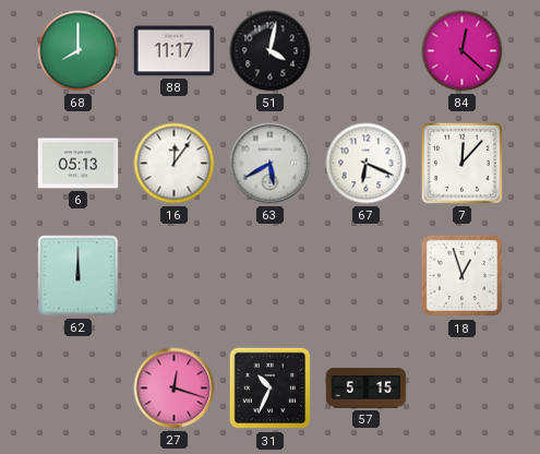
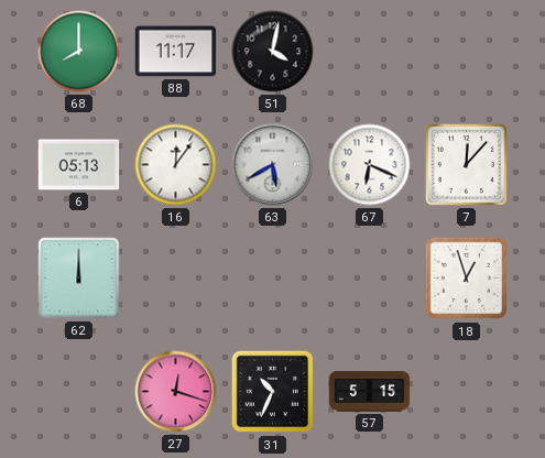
84: 12:22 -> none
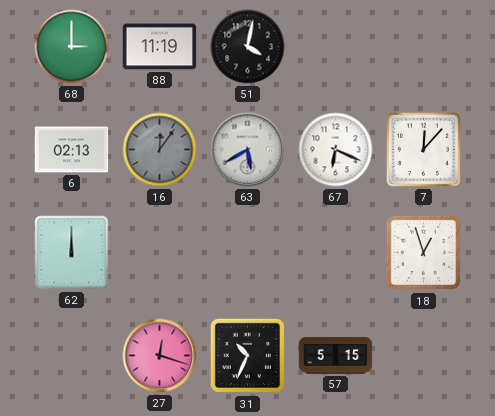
68: 8:00 -> 3:00
88: 11:17 -> 11:19
6: 05:13 -> 02:13
16 dial: white -> grey
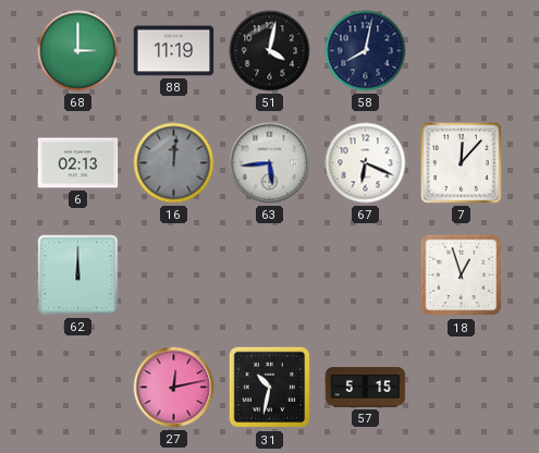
58: none -> 8:02
16: 12:06 -> 12:01
63: 5:40 -> 5:44
27: 12:18 -> 12:13
31: 10:34 -> 10:32
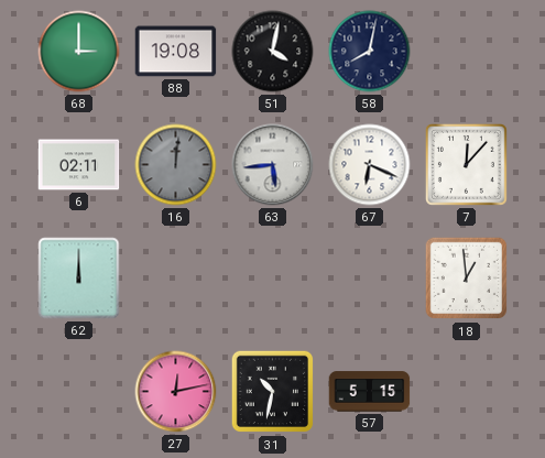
88: 11:19 -> 19:08
6: 02:13 -> 02:11
18: 12:57 -> 12:59
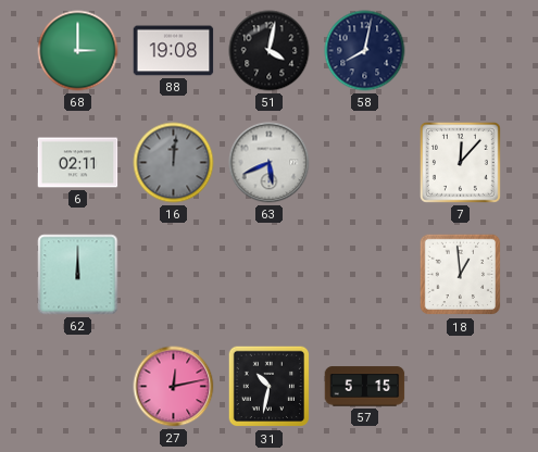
63: 5:44 -> 5:41
67: 6:19 -> none
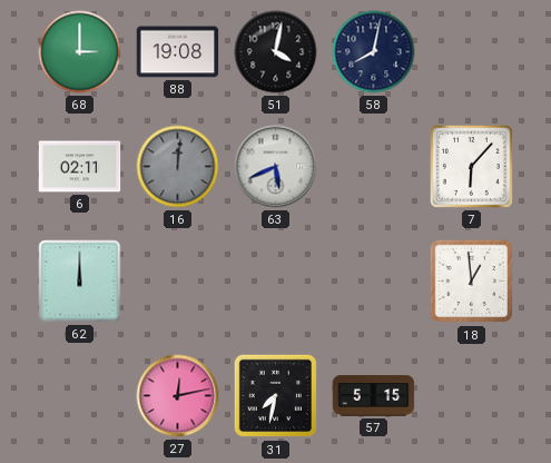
7: 12:07 -> 6:07
31: 10:32 -> 7:32
